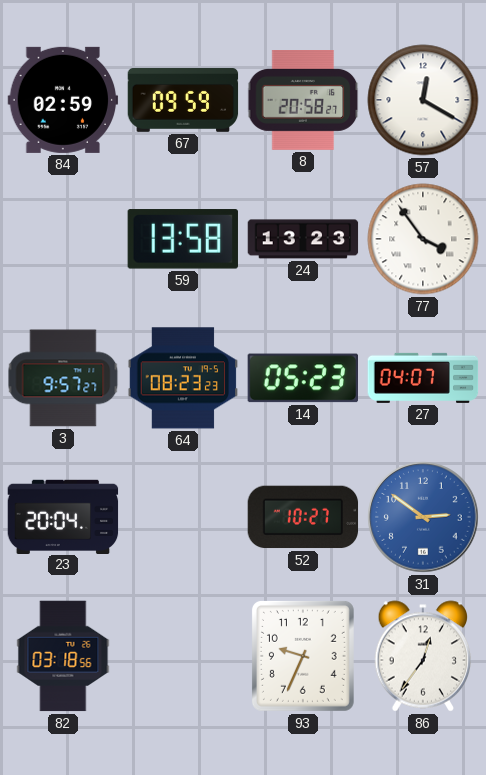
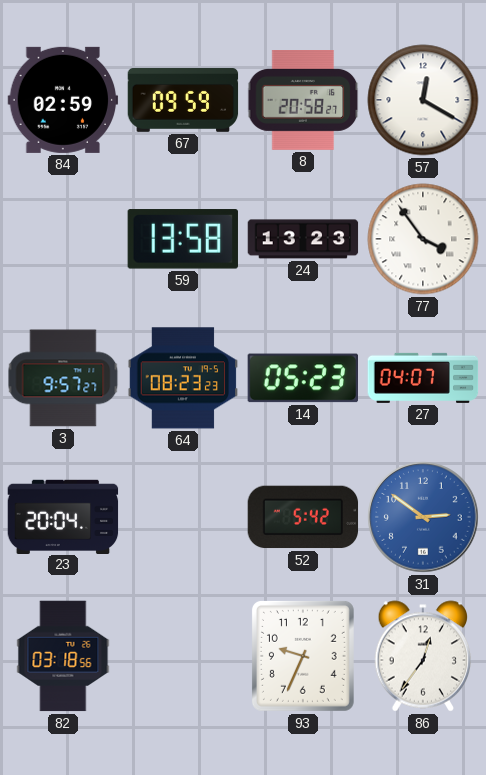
52: 10:27 -> 5:42
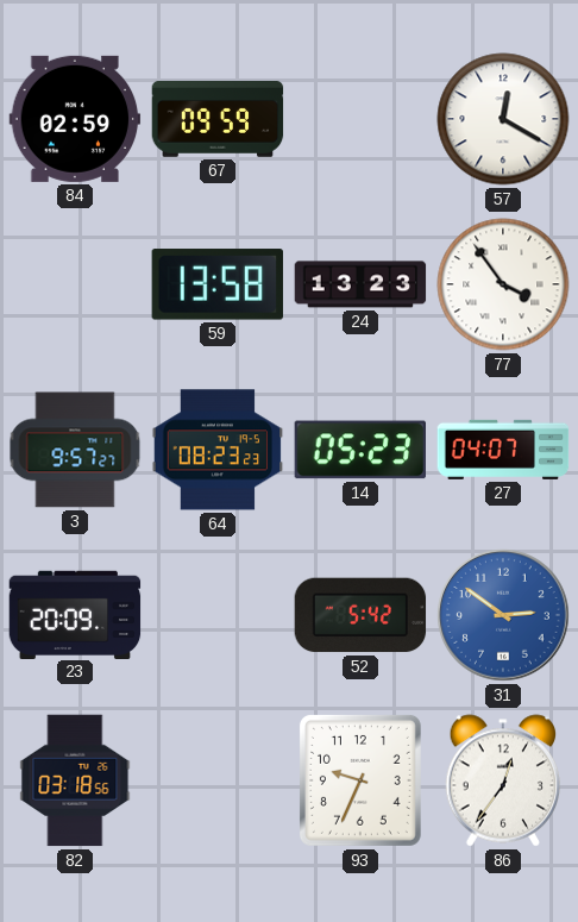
8: 20:58 -> none
23: 20:04 -> 20:09
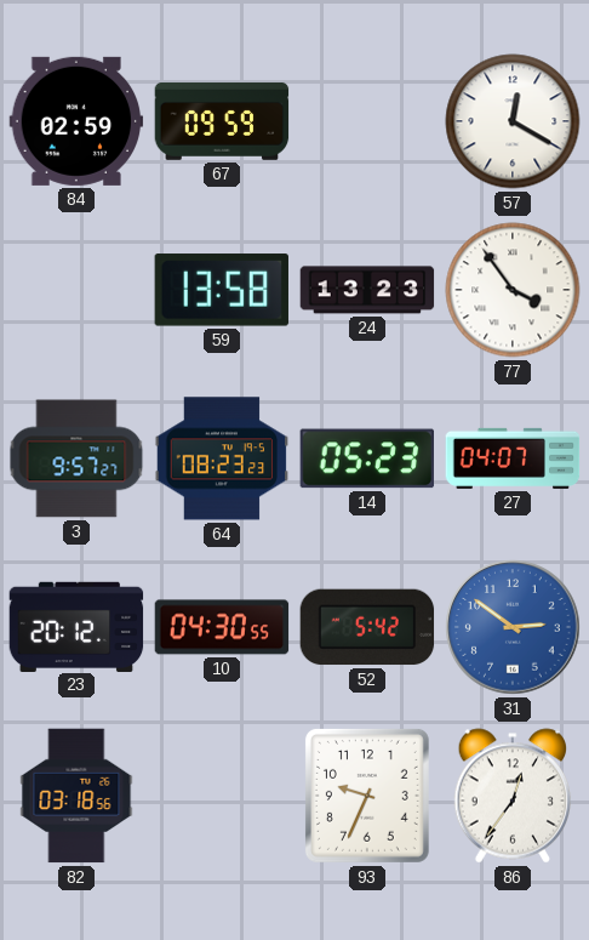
23: 20:09 -> 20:12
10: none -> 04:30
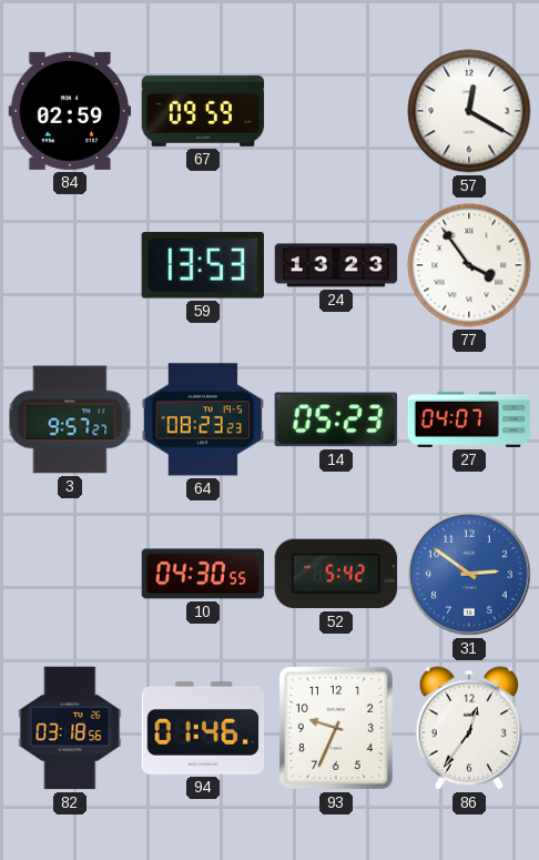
59: 13:58 -> 13:53
23: 20:12 -> none
94: none -> 01:46
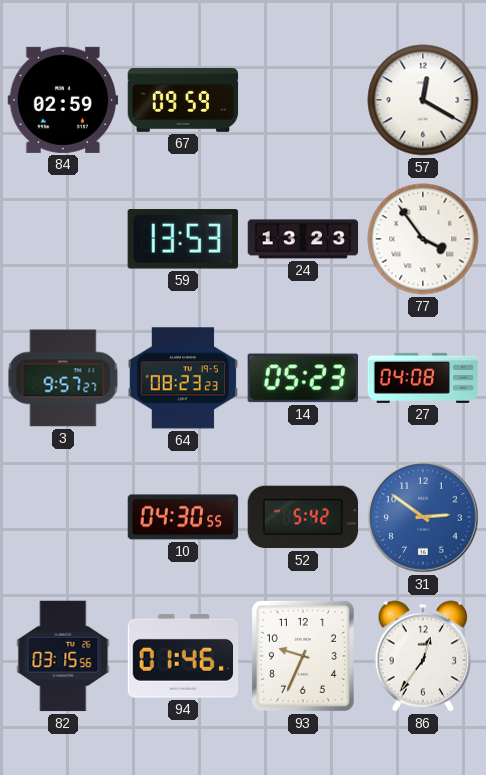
27: 04:07 -> 04:08
82: 03:18 -> 03:15
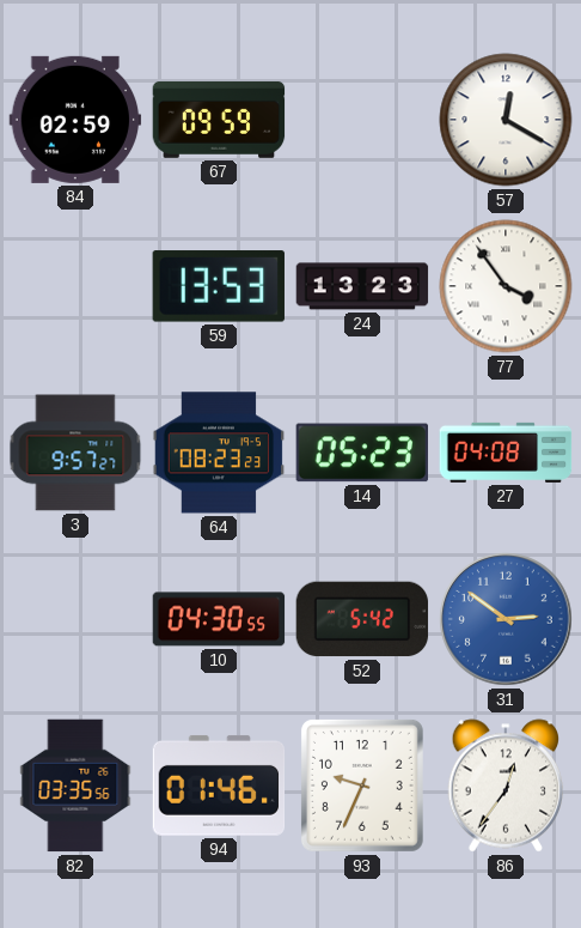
82: 03:15 -> 03:35
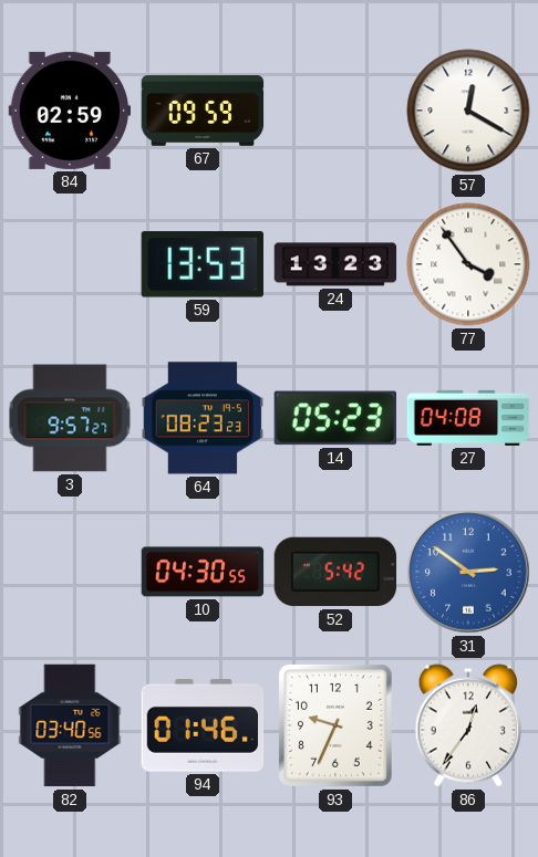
82: 03:35 -> 03:40
